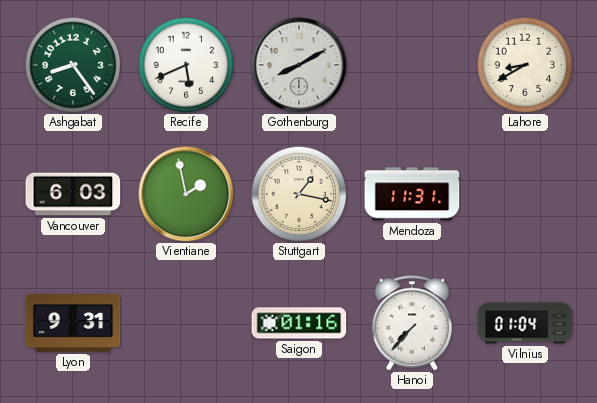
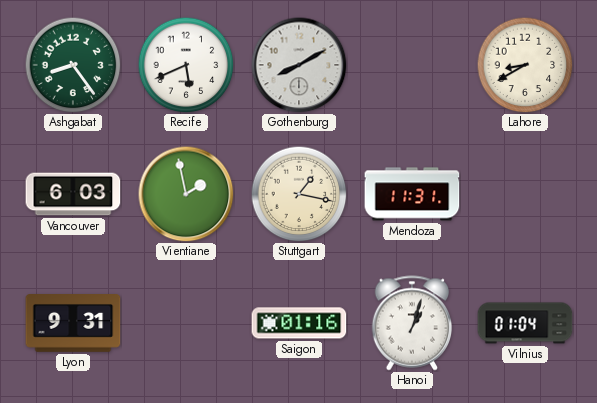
Hanoi: 7:37 -> 1:03
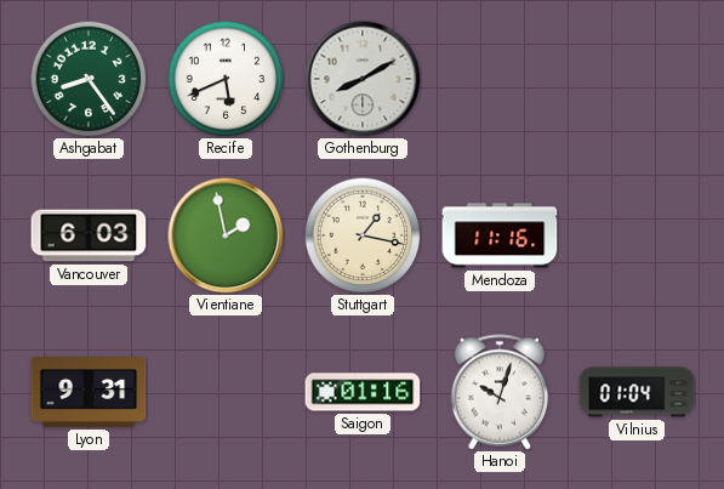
Lahore: 8:40 -> none
Mendoza: 11:31 -> 11:16
Hanoi: 1:03 -> 10:03
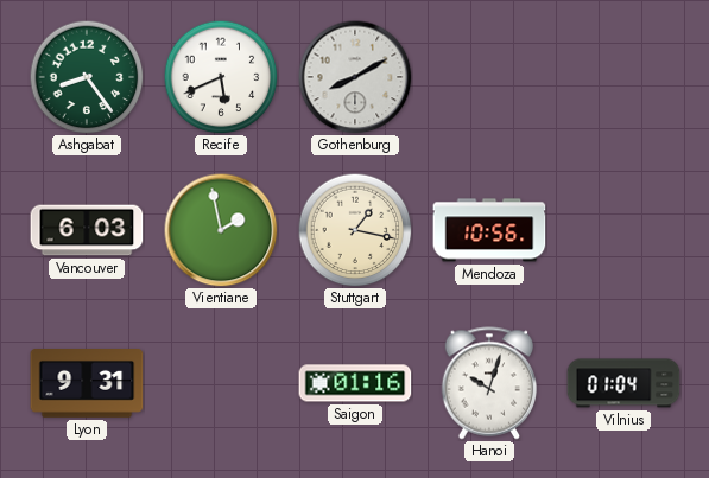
Mendoza: 11:16 -> 10:56
